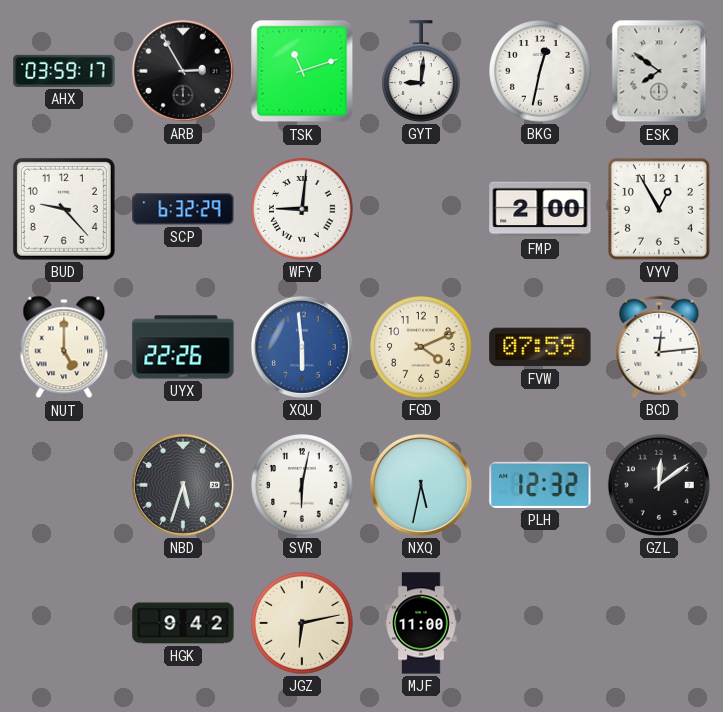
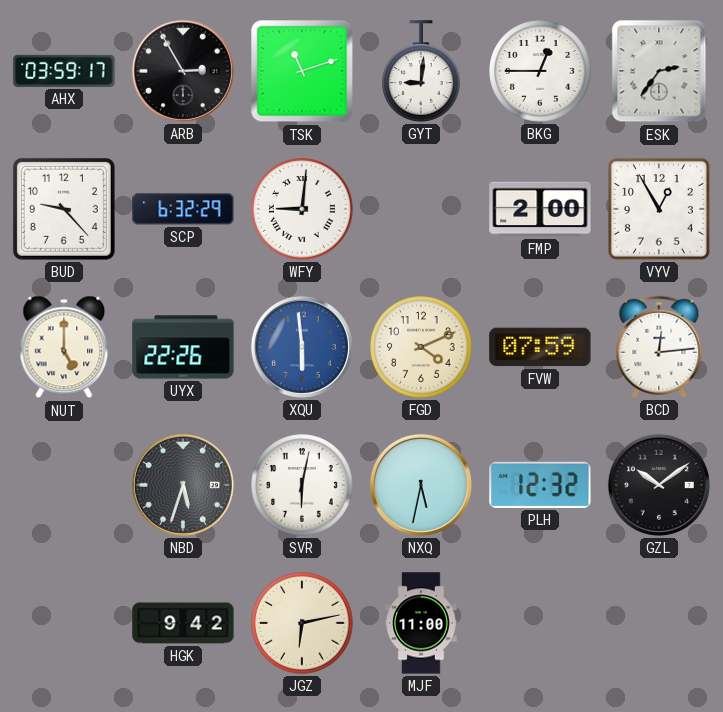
BKG: 12:32 -> 12:45
ESK: 7:51 -> 2:36
GZL: 12:09 -> 10:09
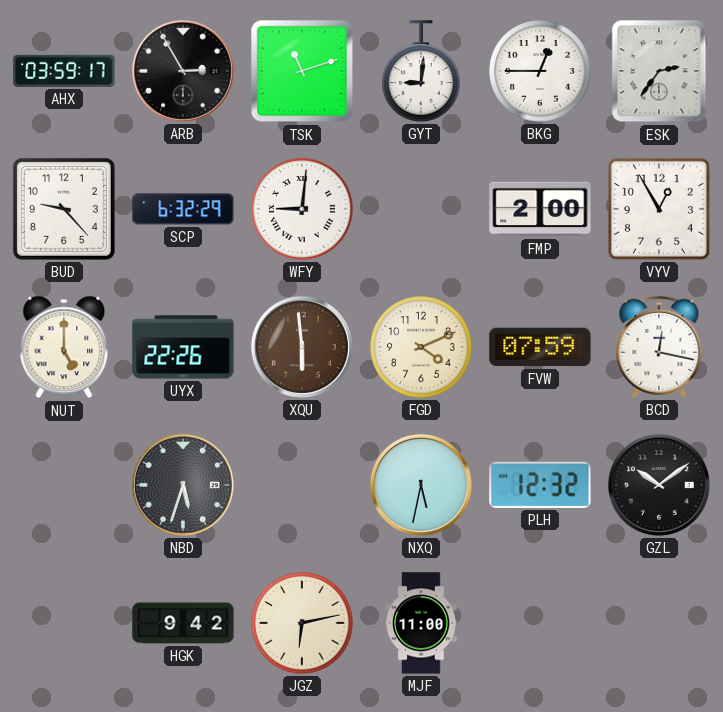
XQU dial: blue -> brown
BCD: 12:14 -> 12:17
SVR: 6:02 -> none
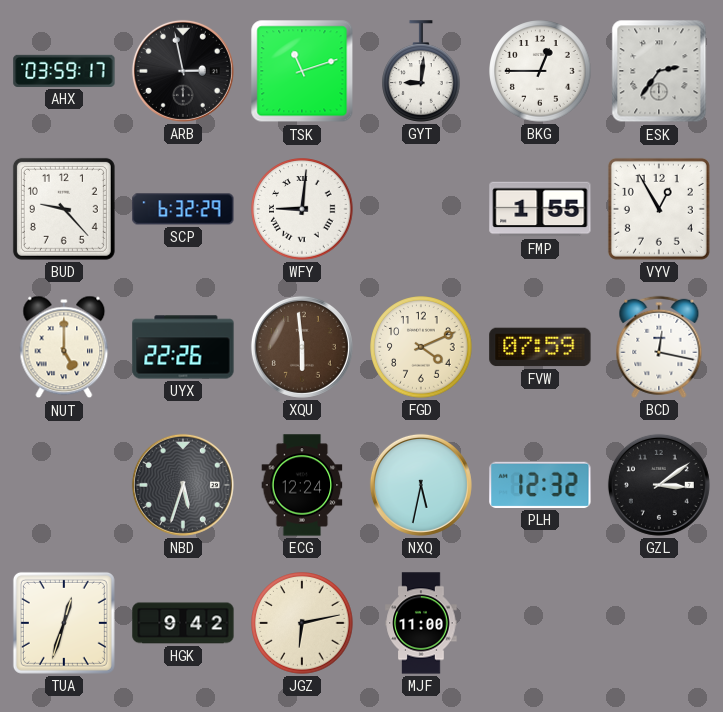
ARB: 2:55 -> 2:58
FMP: 2:00 -> 1:55
ECG: none -> 12:24
GZL: 10:09 -> 3:09
TUA: none -> 12:33
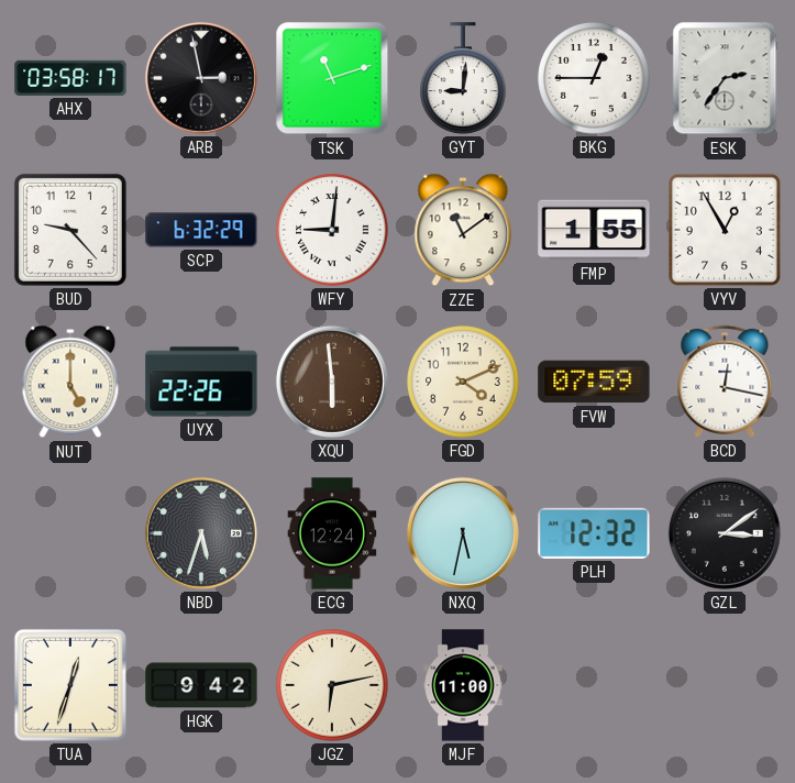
AHX: 03:59 -> 03:58
ZZE: none -> 11:09
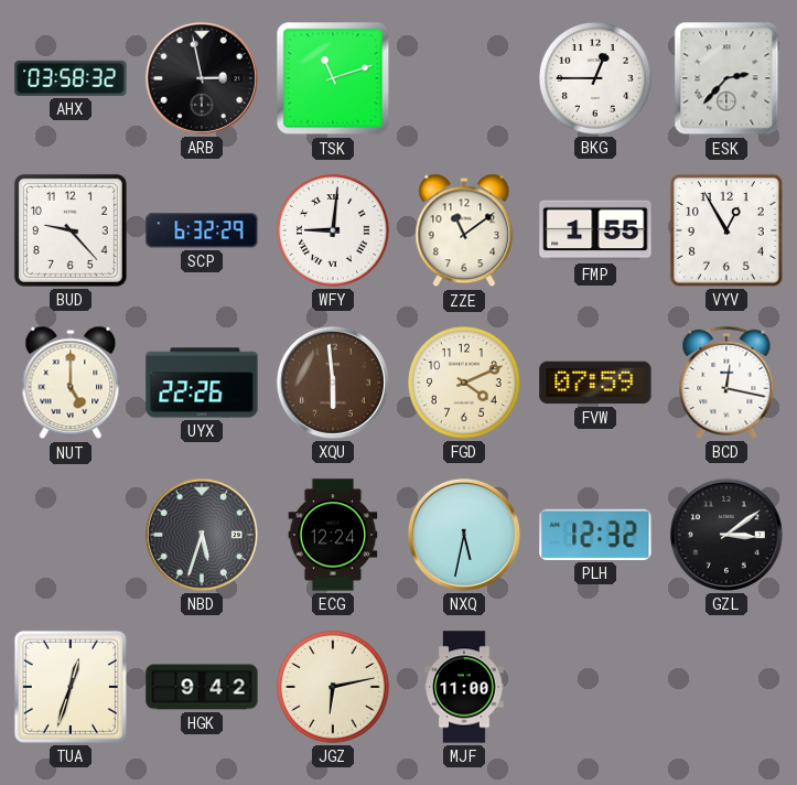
AHX: 03:58:17 -> 03:58:32
GYT: 9:01 -> none
ESK: 2:36 -> 2:37
